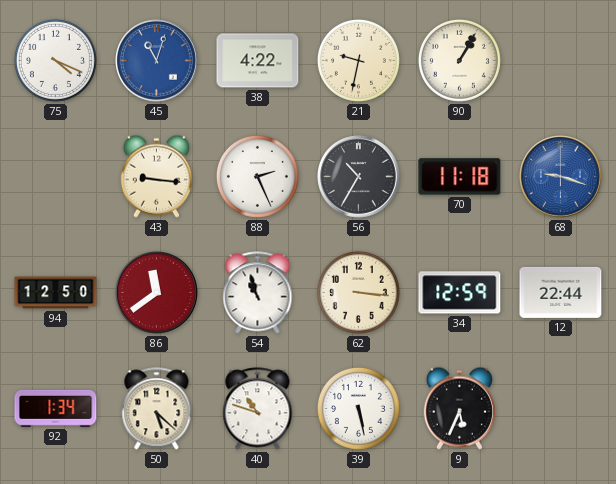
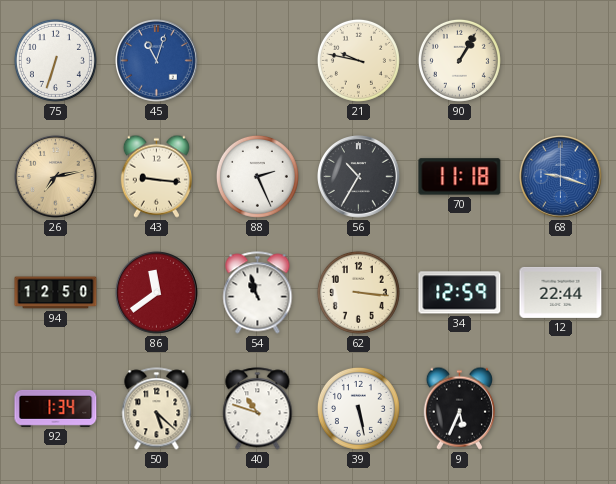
75: 4:19 -> 6:33
38: 4:22 -> none
21: 9:32 -> 9:47
26: none -> 7:13
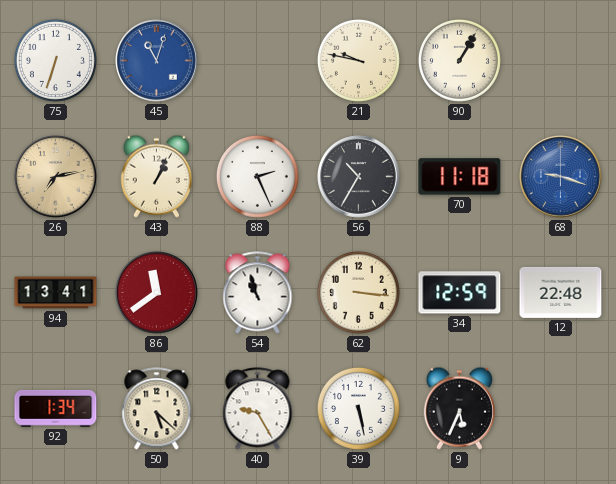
43: 9:16 -> 1:04
94: 12:50 -> 13:41
12: 22:44 -> 22:48
40: 10:48 -> 9:25
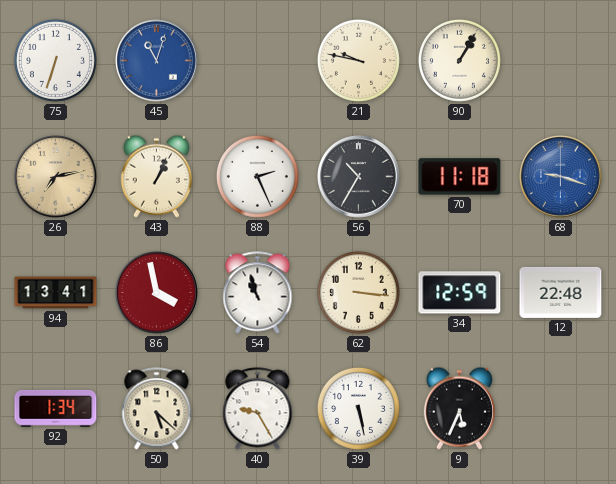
86: 11:39 -> 3:58
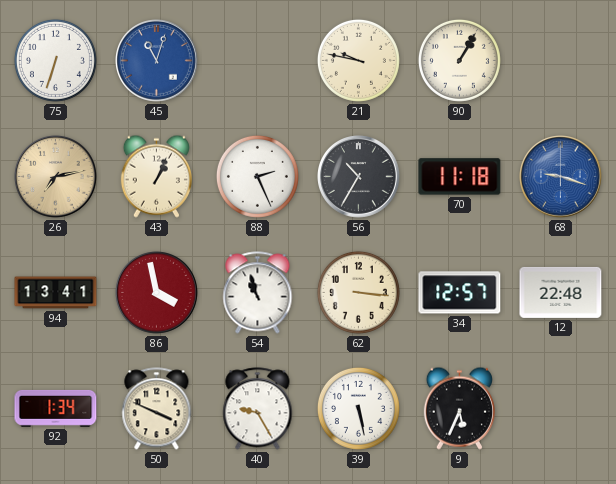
34: 12:59 -> 12:57
50: 5:22 -> 3:49
